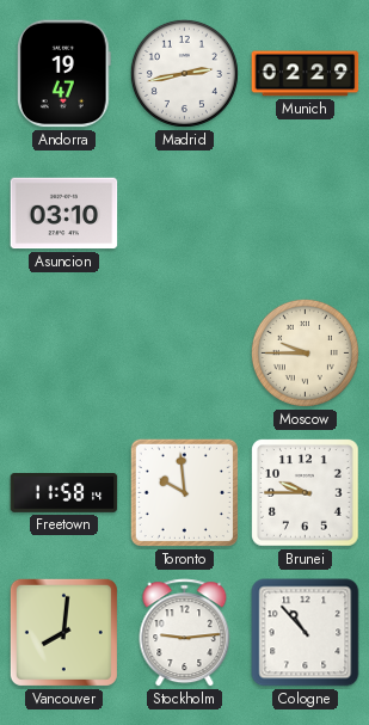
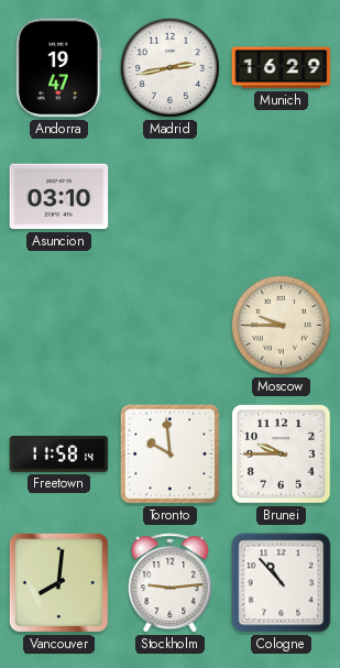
Munich: 02:29 -> 16:29
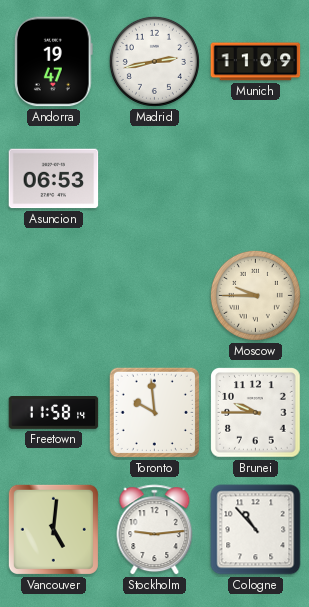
Munich: 16:29 -> 11:09
Asuncion: 03:10 -> 06:53
Vancouver: 8:01 -> 5:01
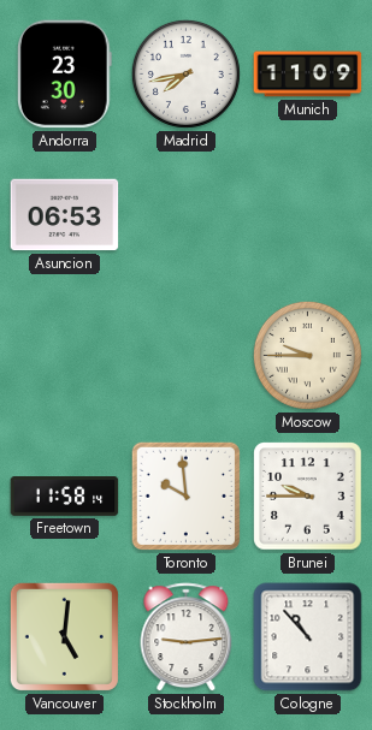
Andorra: 19:47 -> 23:30
Madrid: 2:43 -> 7:43
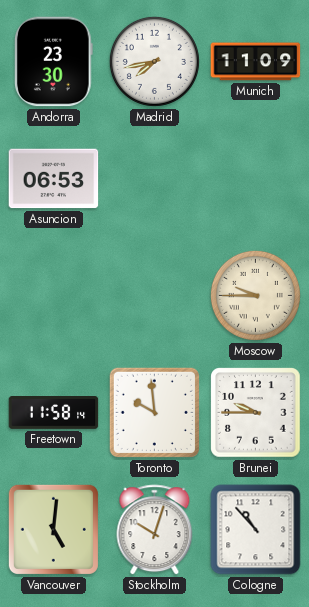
Stockholm: 9:14 -> 10:03
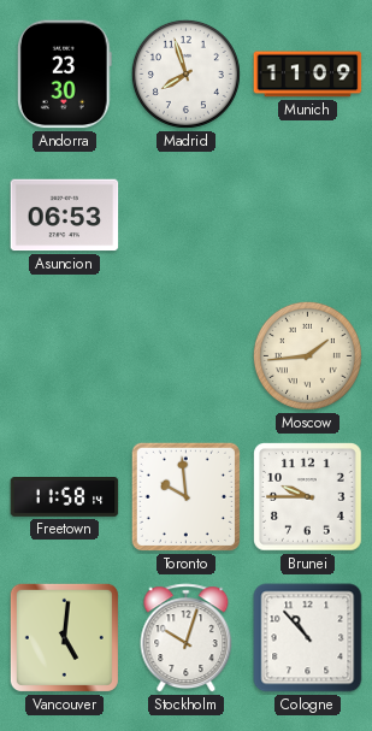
Madrid: 7:43 -> 7:57
Moscow: 9:45 -> 1:44
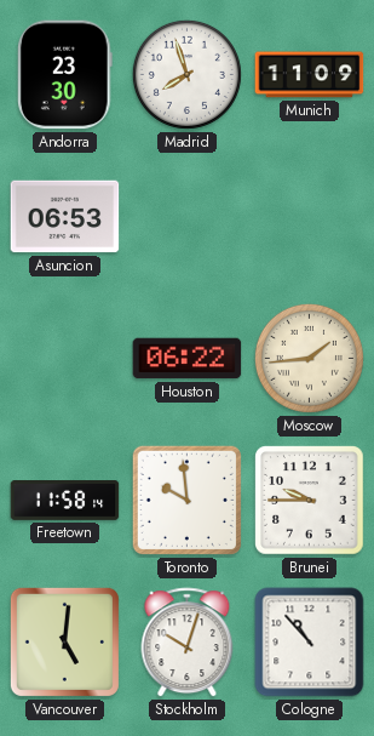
Houston: none -> 06:22
